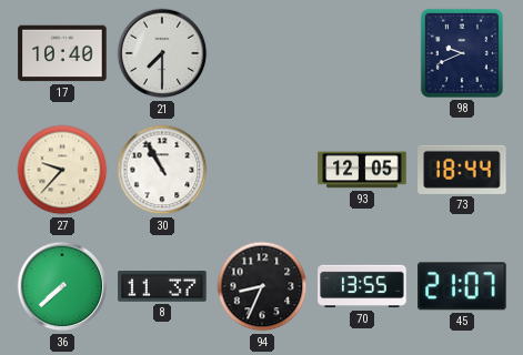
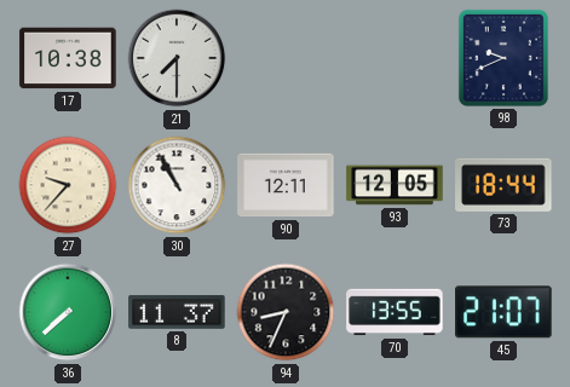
17: 10:40 -> 10:38
90: none -> 12:11
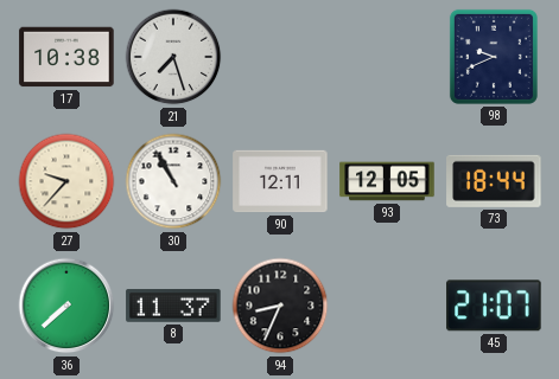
21: 7:30 -> 7:27
70: 13:55 -> none
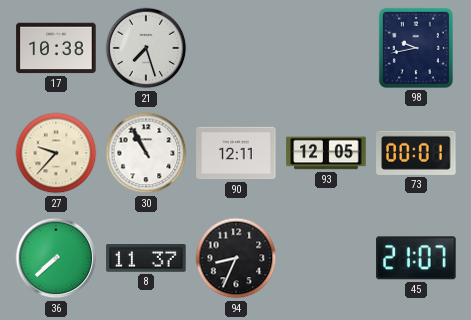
98: 9:41 -> 9:43
73: 18:44 -> 00:01
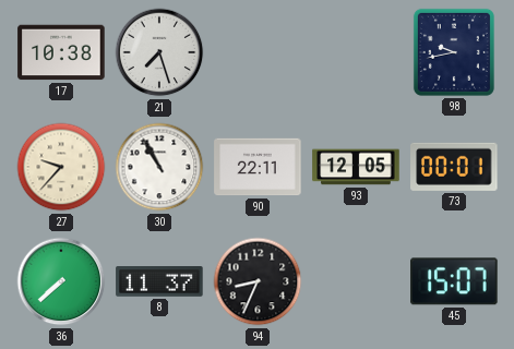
90: 12:11 -> 22:11
45: 21:07 -> 15:07
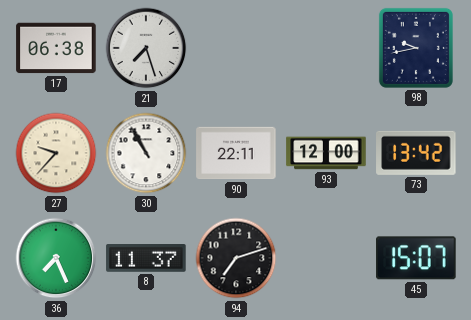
17: 10:38 -> 06:38
93: 12:05 -> 12:00
73: 00:01 -> 13:42
36: 7:38 -> 7:26
94: 8:34 -> 7:12
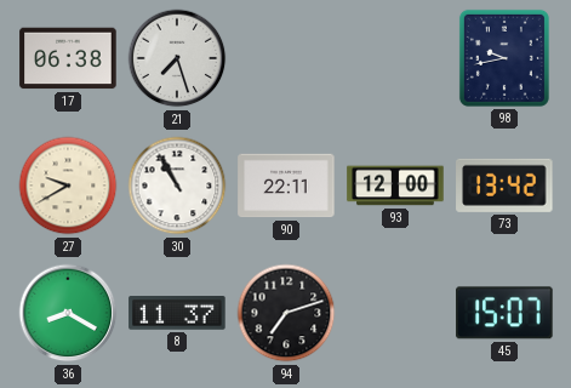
27: 9:37 -> 9:40
36: 7:26 -> 8:20
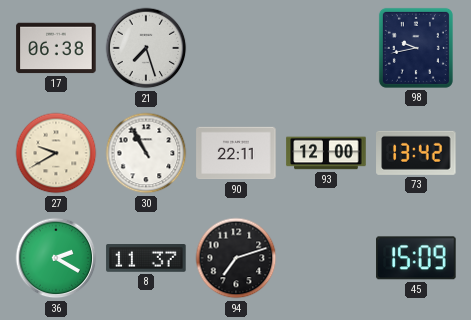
36: 8:20 -> 2:20
45: 15:07 -> 15:09
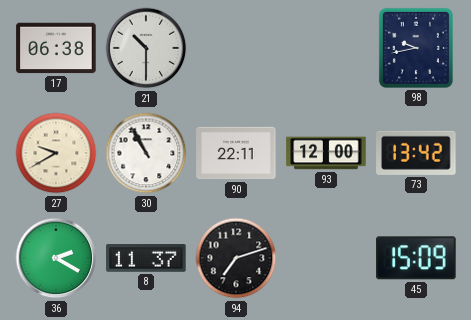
21: 7:27 -> 10:30
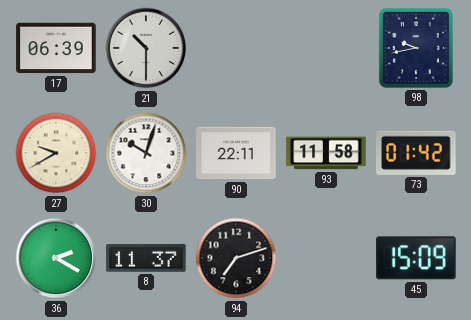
17: 06:38 -> 06:39
30: 10:55 -> 10:03
93: 12:00 -> 11:58
73: 13:42 -> 01:42
